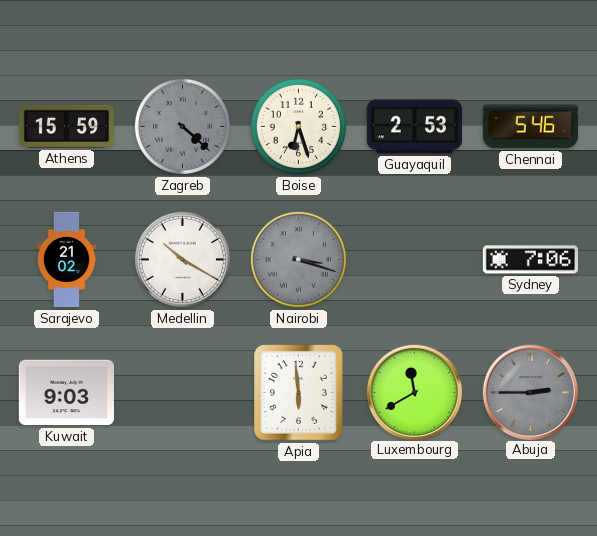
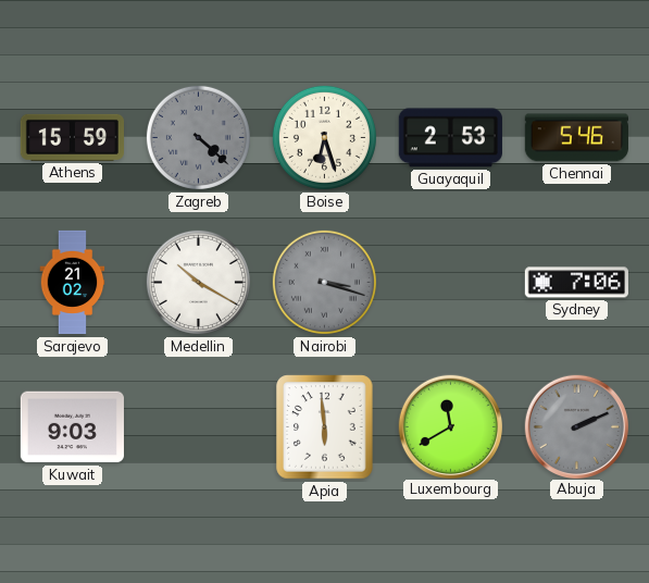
Abuja: 2:45 -> 2:11
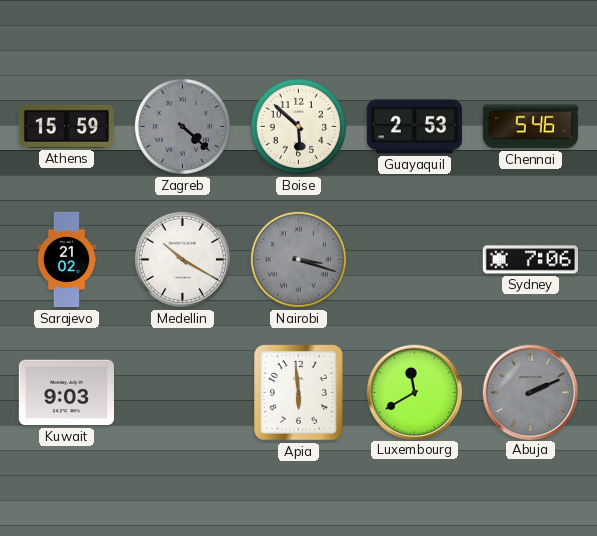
Boise: 6:27 -> 5:52
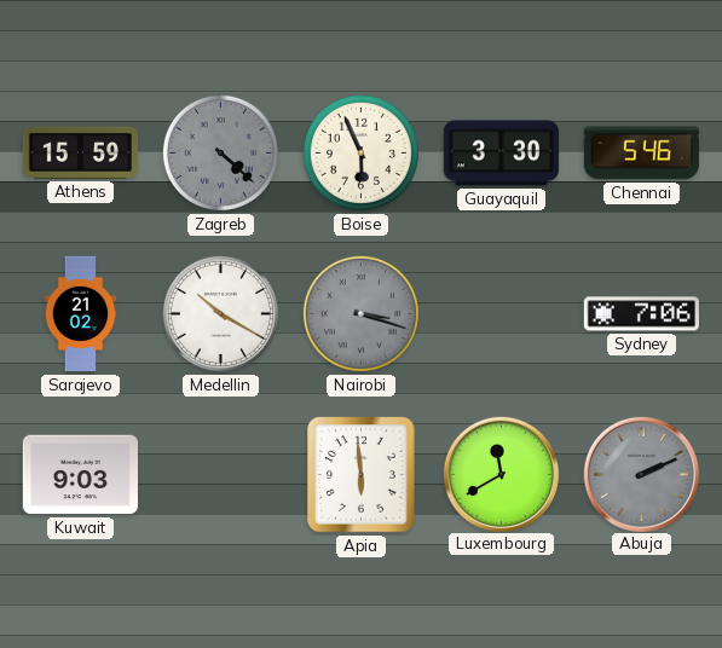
Boise: 5:52 -> 5:56
Guayaquil: 2:53 -> 3:30
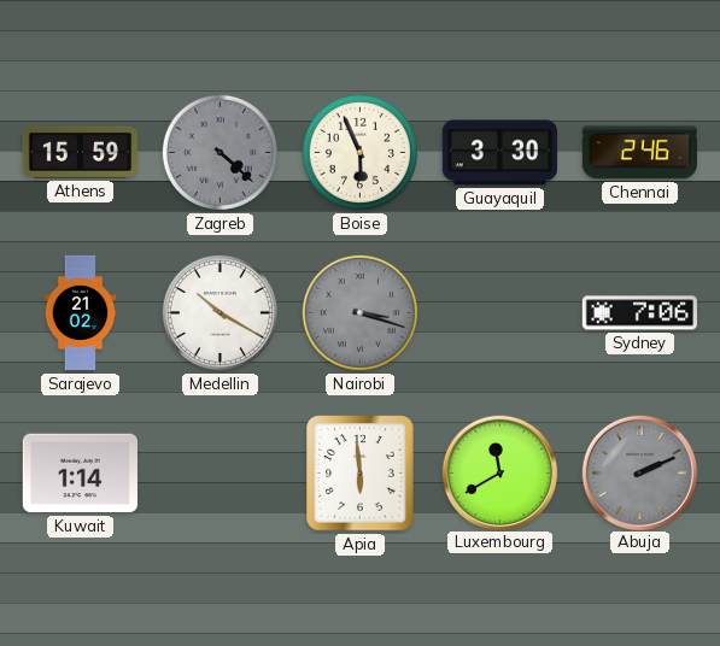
Chennai: 5:46 -> 2:46
Kuwait: 9:03 -> 1:14
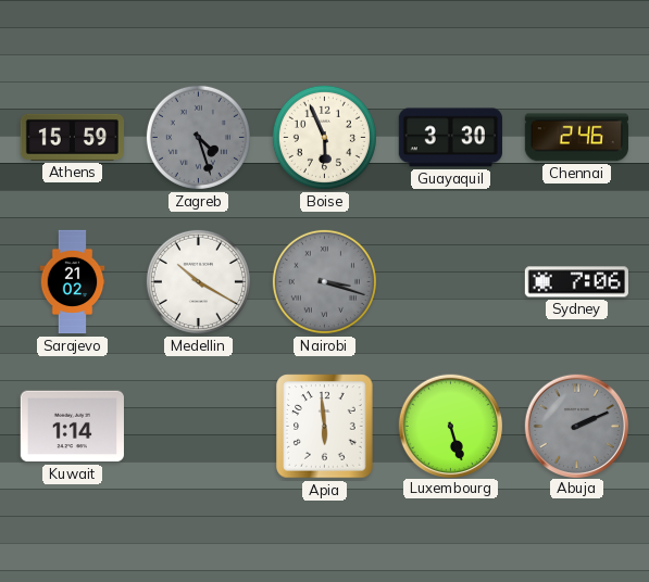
Zagreb: 4:22 -> 4:27
Luxembourg: 11:40 -> 5:27
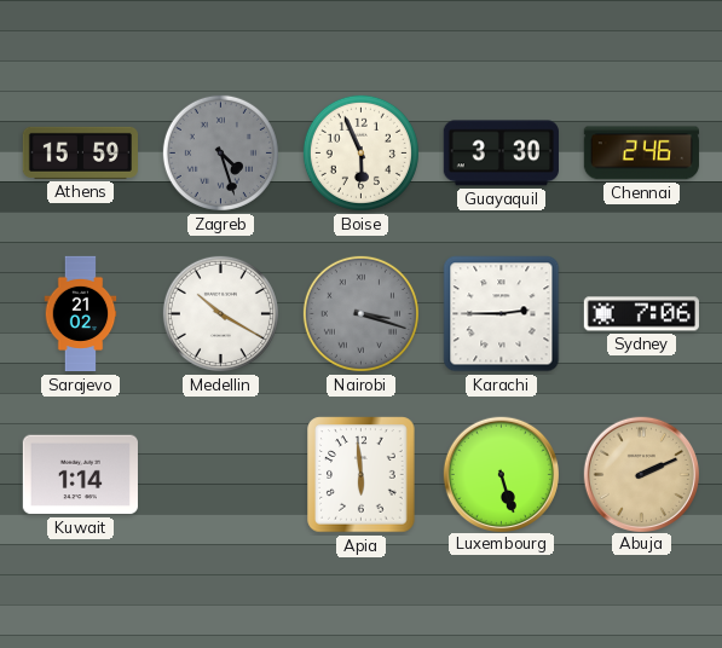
Karachi: none -> 2:45
Abuja dial: grey -> champagne
